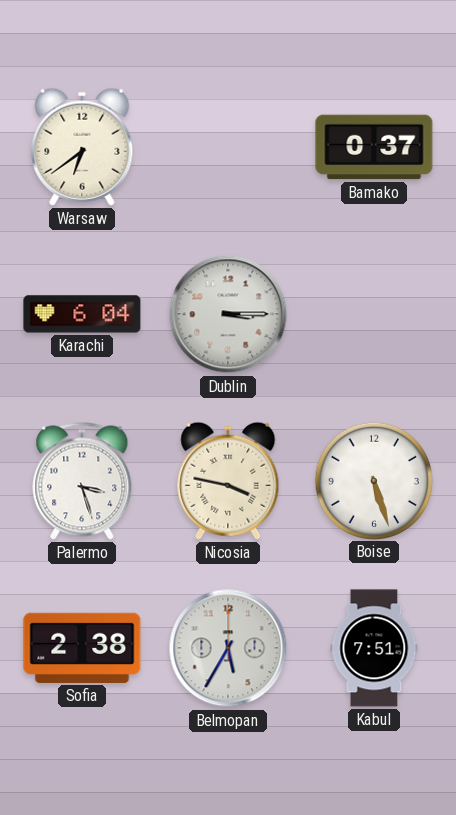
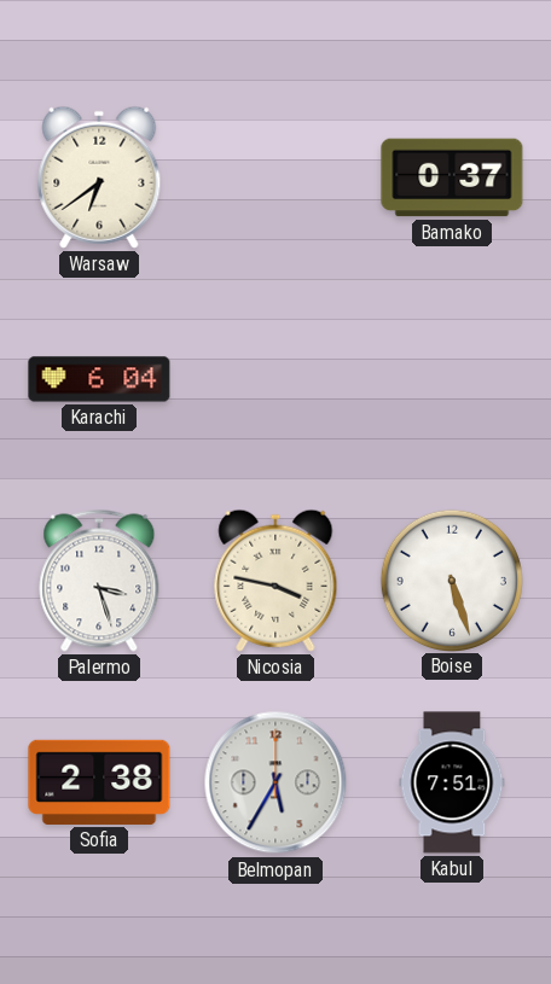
Dublin: 3:15 -> none
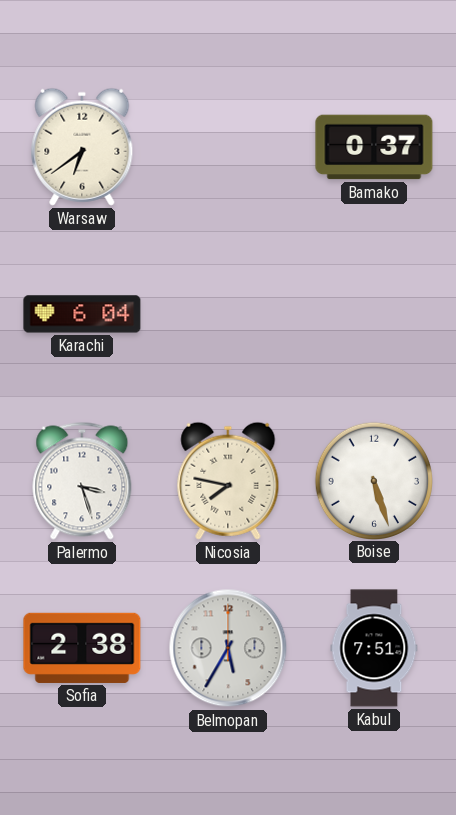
Nicosia: 3:47 -> 7:47
